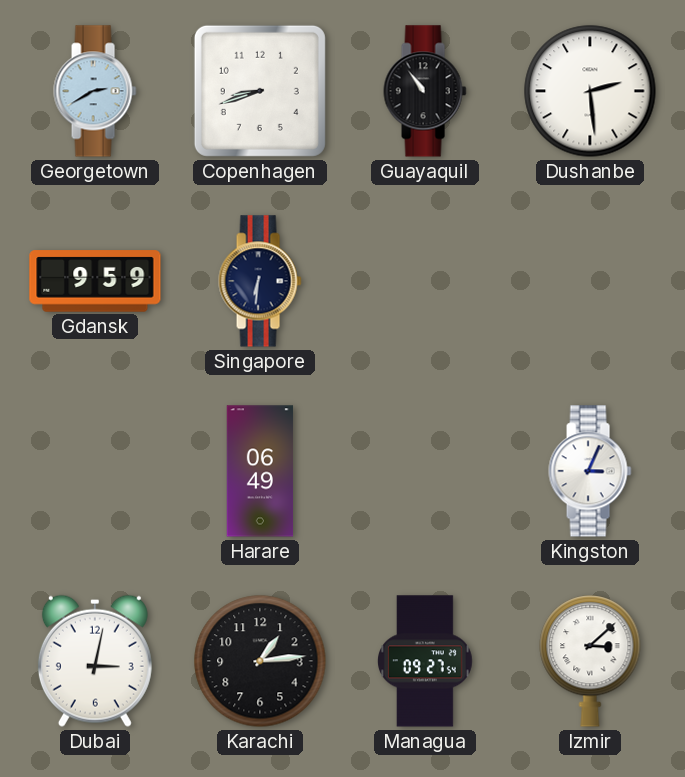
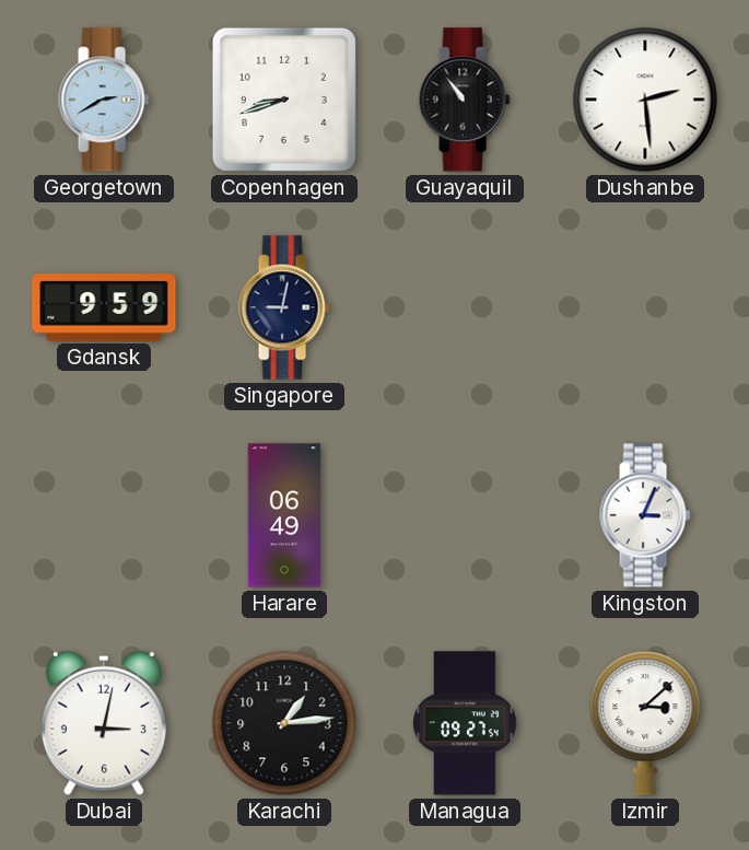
Singapore: 6:31 -> 9:02
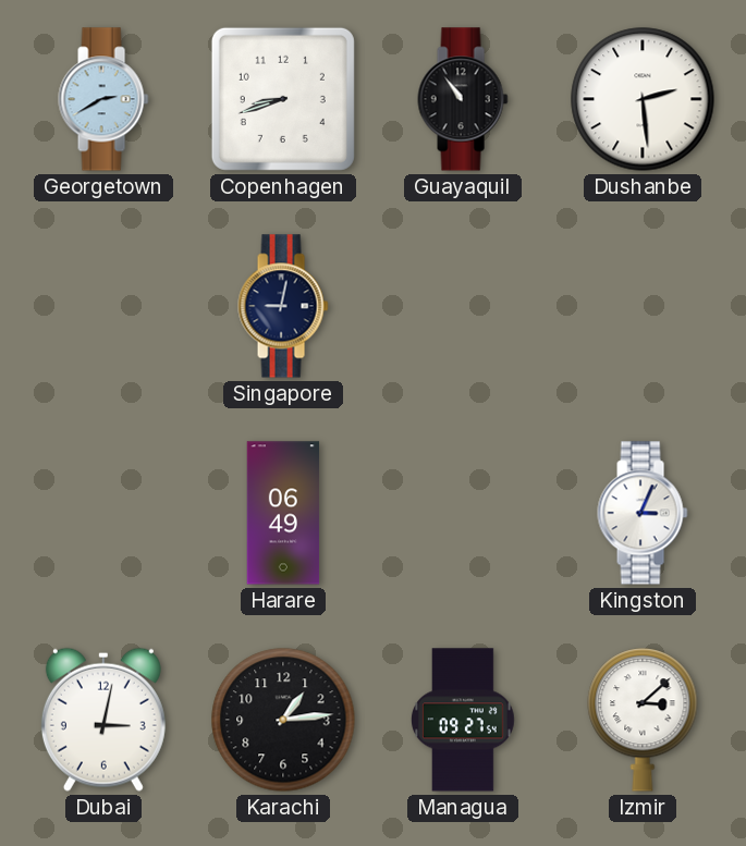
Gdansk: 9:59 -> none
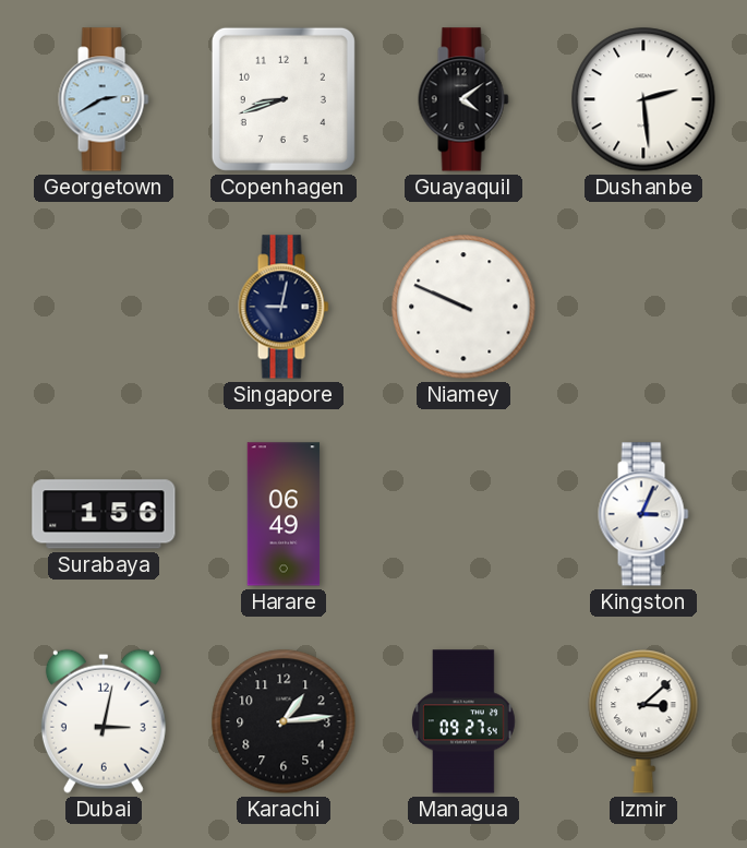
Guayaquil: 10:54 -> 4:09
Niamey: none -> 9:49
Surabaya: none -> 1:56
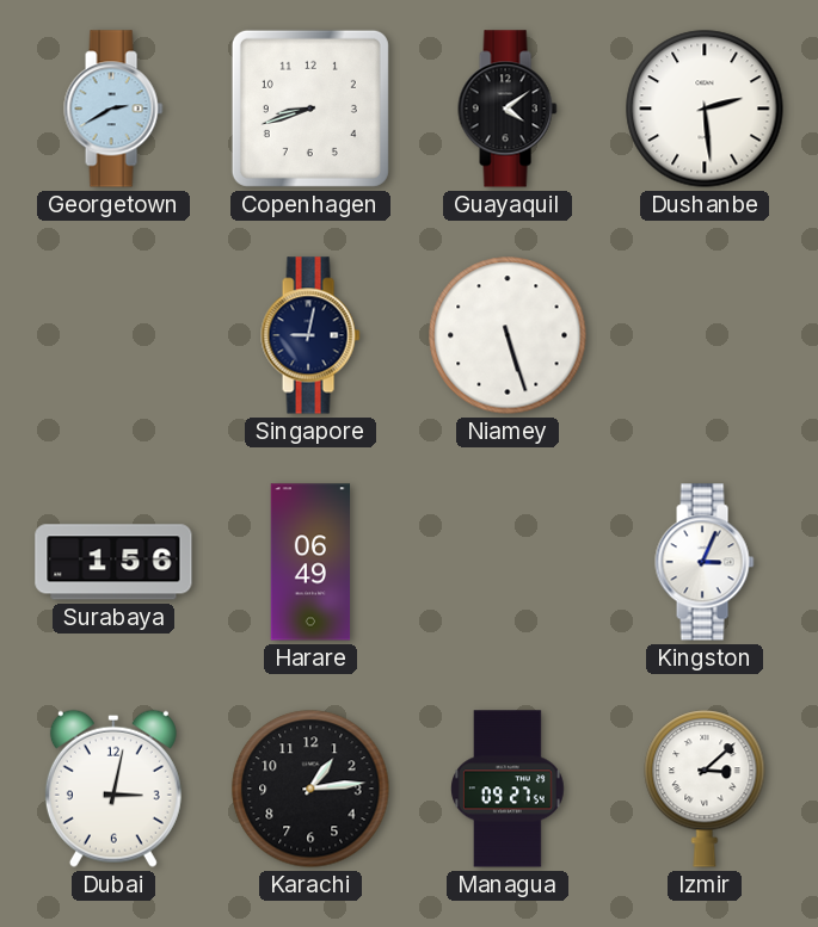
Niamey: 9:49 -> 5:27
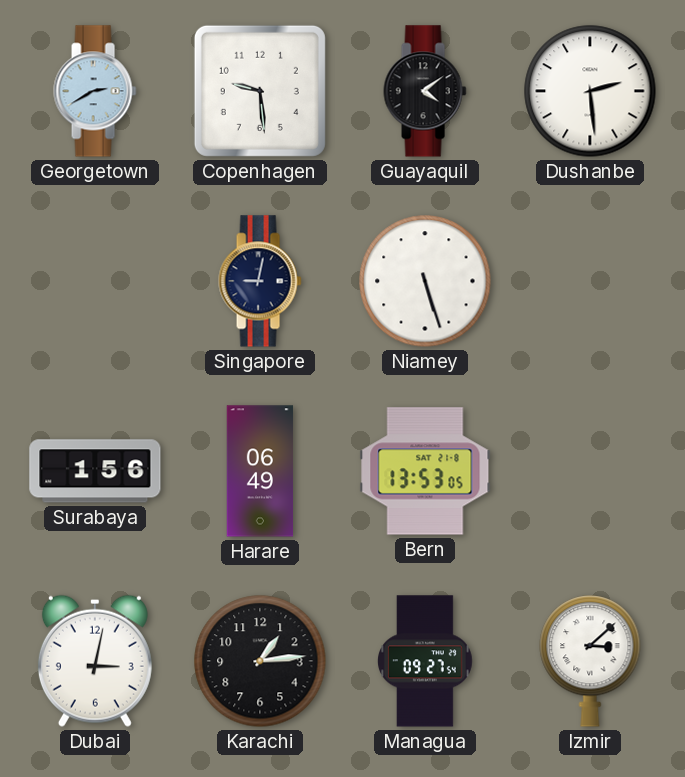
Copenhagen: 8:42 -> 9:29
Bern: none -> 13:53
Kingston: 3:04 -> none
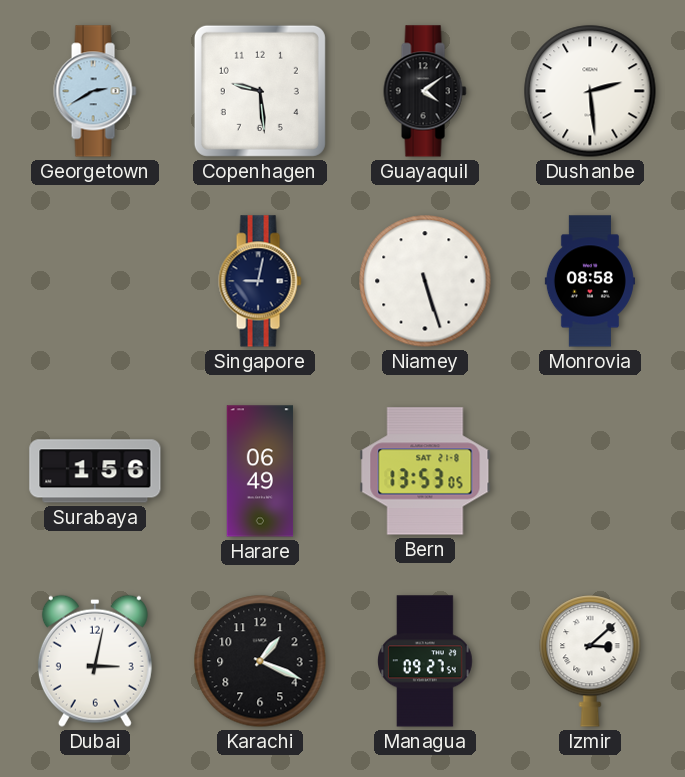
Monrovia: none -> 08:58
Karachi: 1:14 -> 1:19
